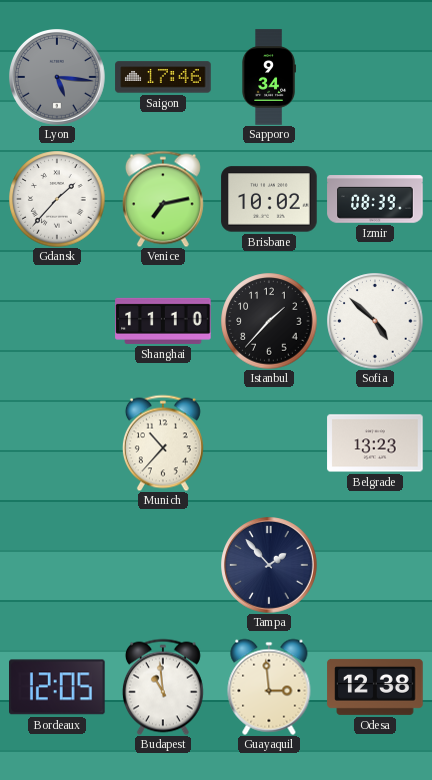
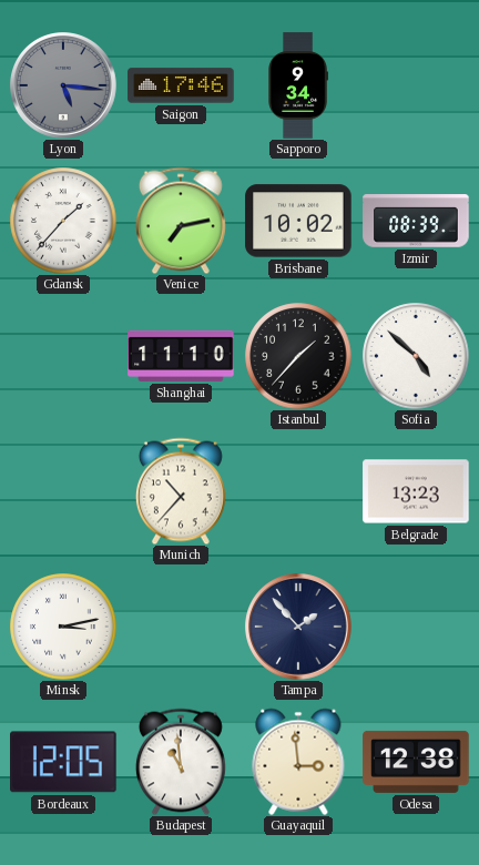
Minsk: none -> 3:13
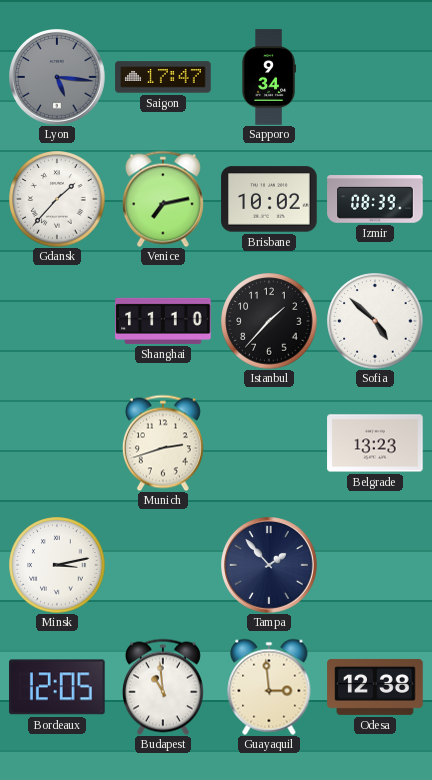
Saigon: 17:46 -> 17:47
Munich: 10:37 -> 2:42
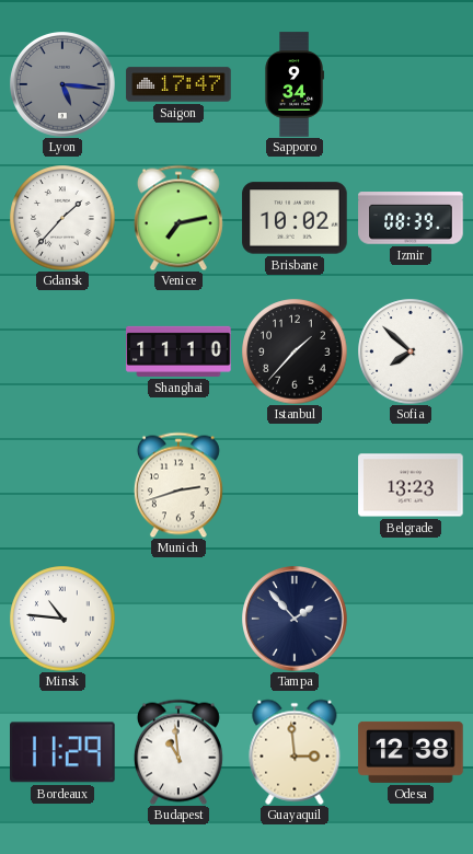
Sofia: 4:52 -> 7:52
Minsk: 3:13 -> 10:46
Bordeaux: 12:05 -> 11:29
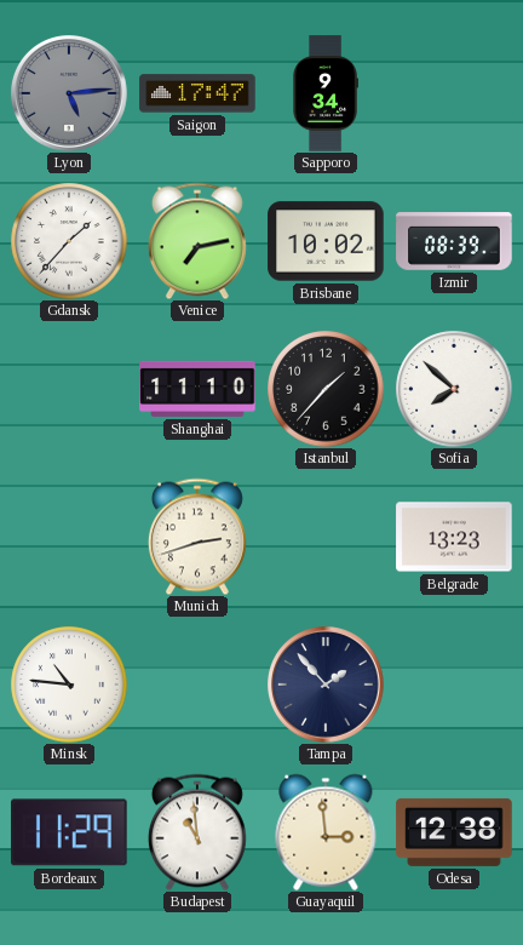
Lyon: 5:16 -> 5:14
